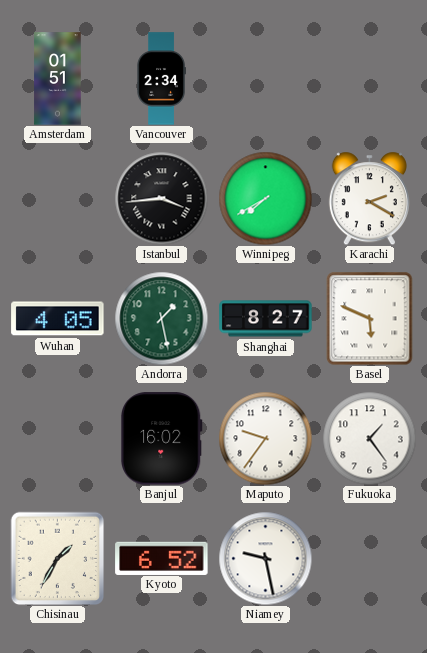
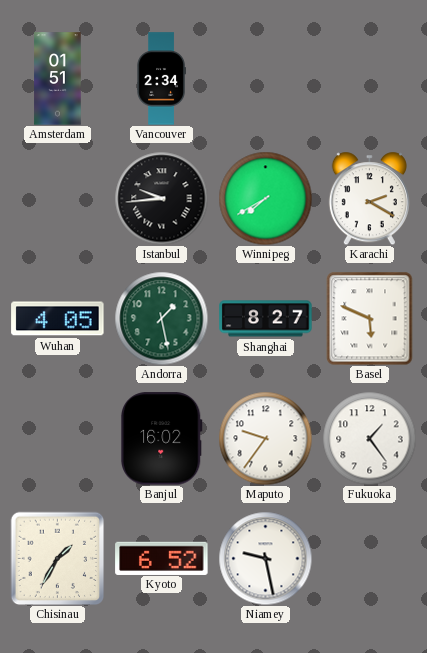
Istanbul: 3:44 -> 9:44
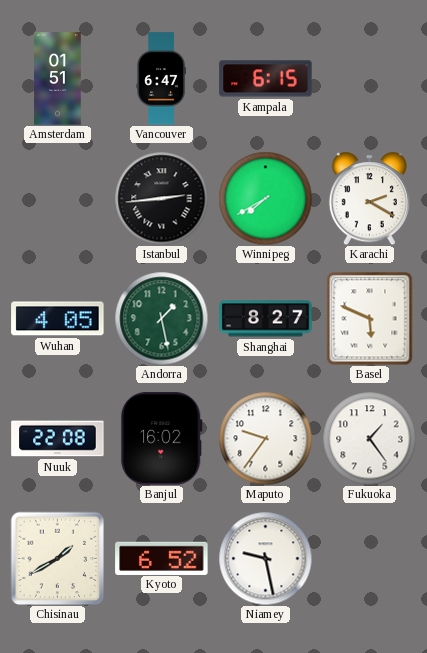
Vancouver: 2:34 -> 6:47
Kampala: none -> 6:15
Istanbul: 9:44 -> 2:44
Nuuk: none -> 22:08
Chisinau: 1:35 -> 1:40
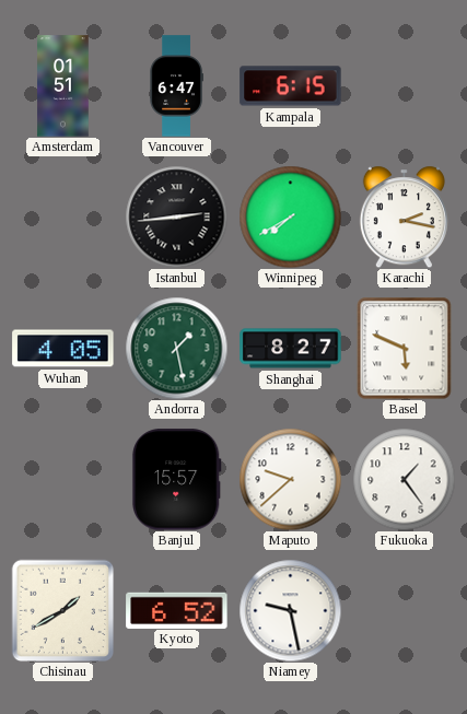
Karachi: 2:20 -> 2:17
Nuuk: 22:08 -> none
Banjul: 16:02 -> 15:57
Maputo: 9:36 -> 9:38
